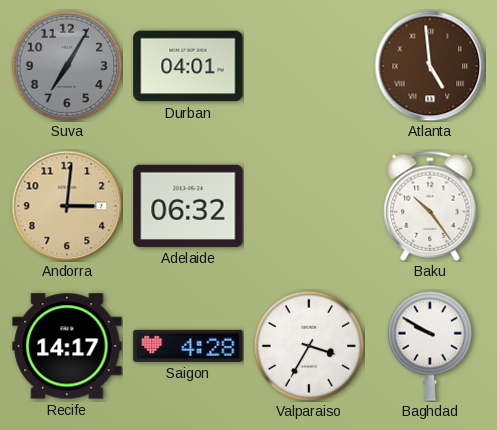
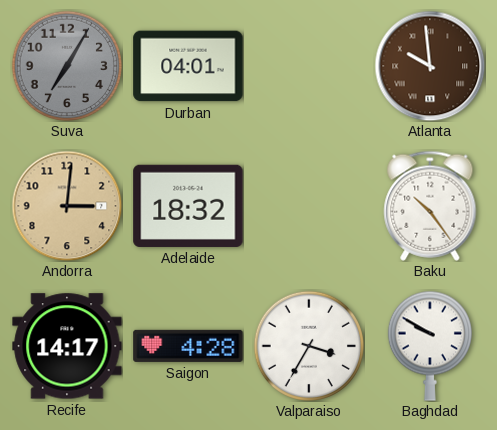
Atlanta: 4:59 -> 9:59
Adelaide: 06:32 -> 18:32
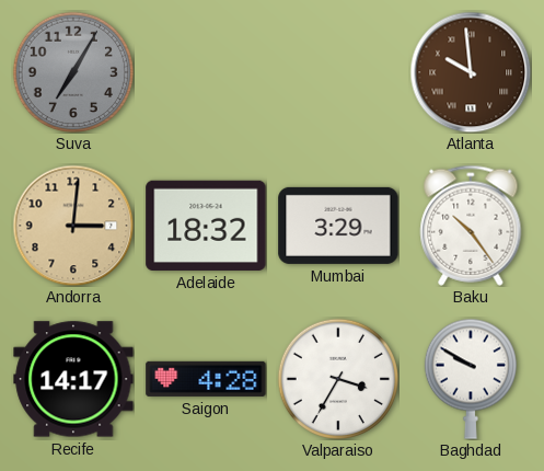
Durban: 04:01 -> none
Mumbai: none -> 3:29
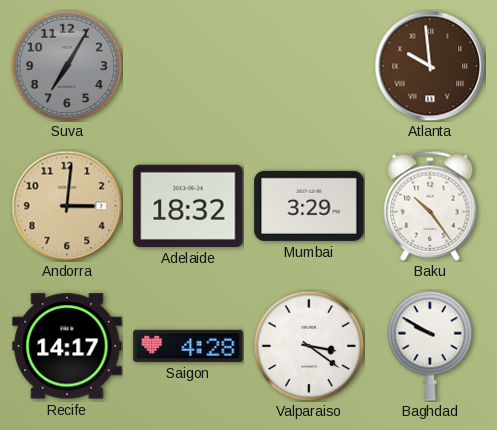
Valparaiso: 3:35 -> 3:21
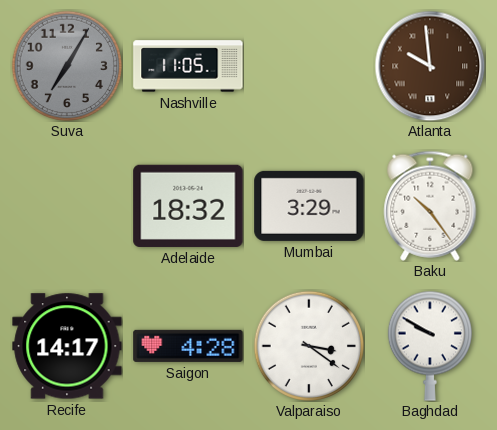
Nashville: none -> 11:05
Andorra: 3:01 -> none
